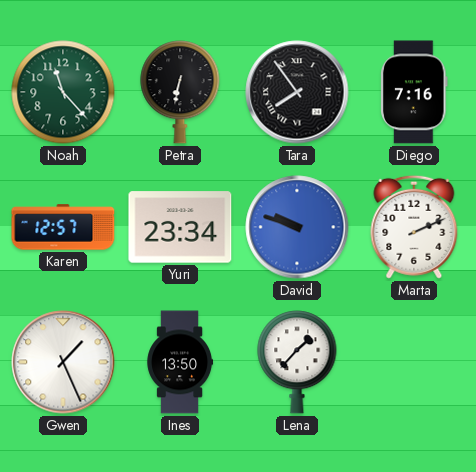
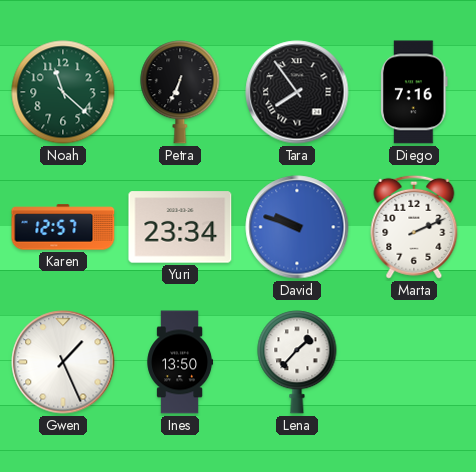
Noah: 11:23 -> 11:22
Petra: 6:32 -> 6:34
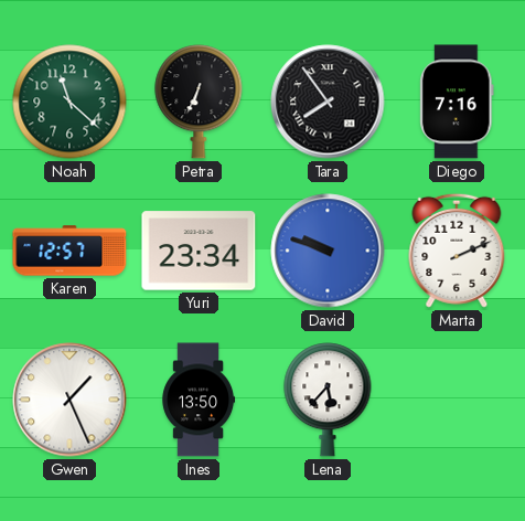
Lena: 1:37 -> 5:37
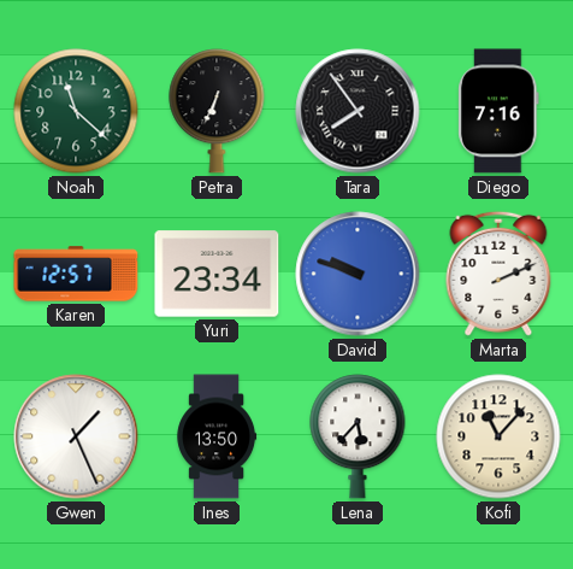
Kofi: none -> 11:07
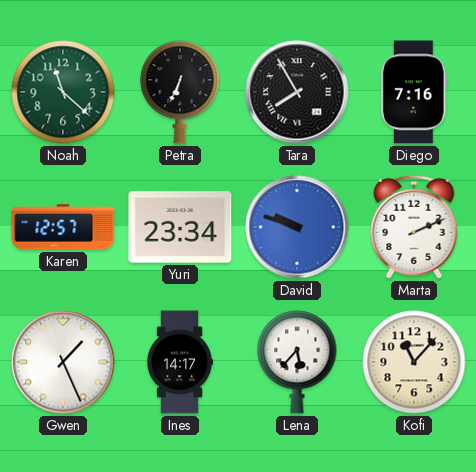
Tara: 7:54 -> 7:55
Ines: 13:50 -> 14:17
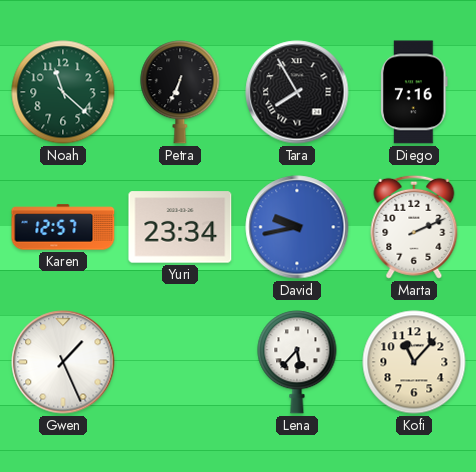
David: 9:48 -> 9:43
Ines: 14:17 -> none
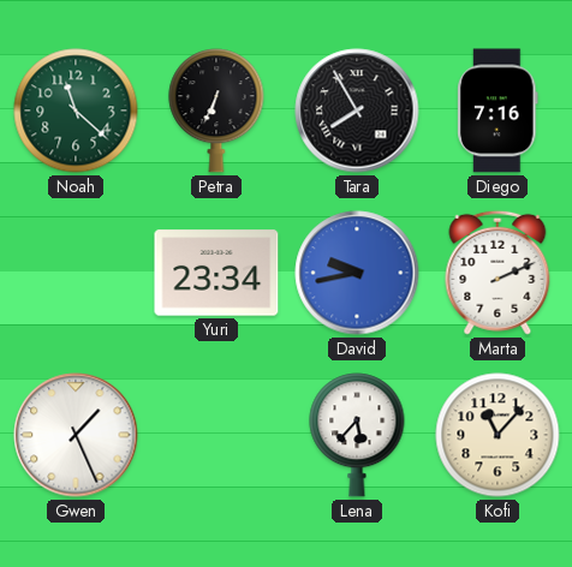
Karen: 12:57 -> none
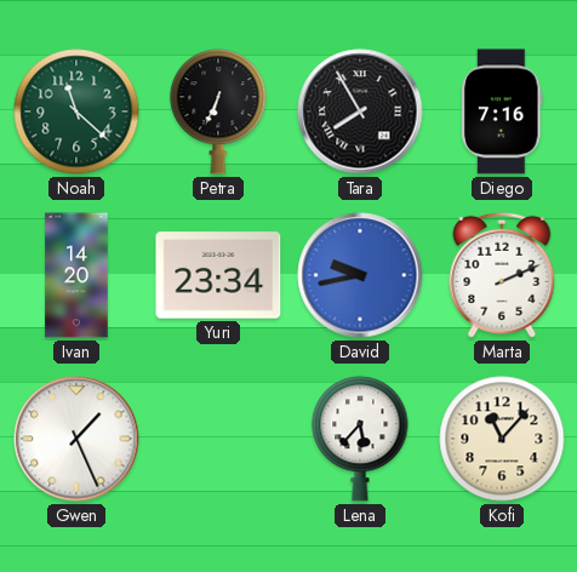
Ivan: none -> 14:20
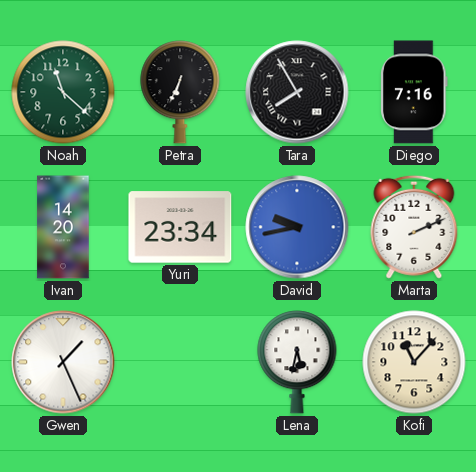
Lena: 5:37 -> 5:32
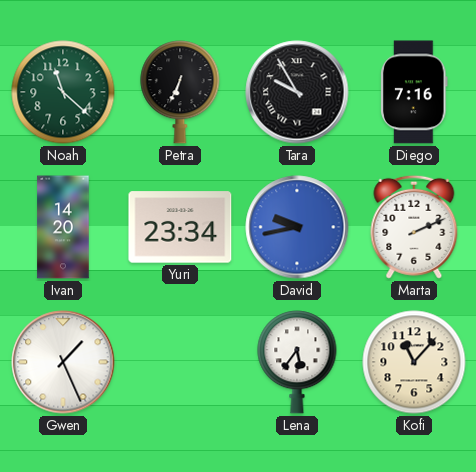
Tara: 7:55 -> 9:55
Lena: 5:32 -> 5:36
